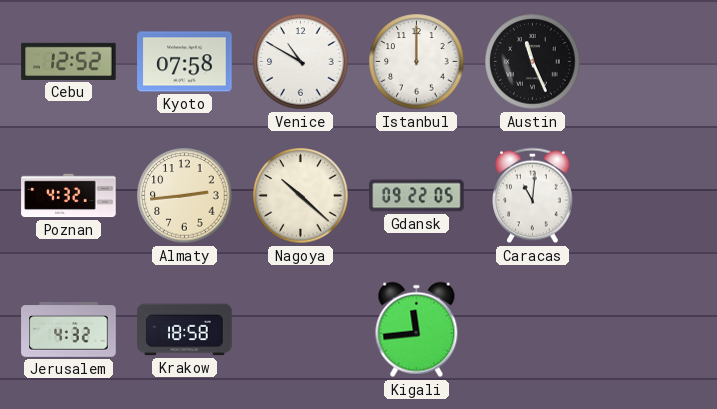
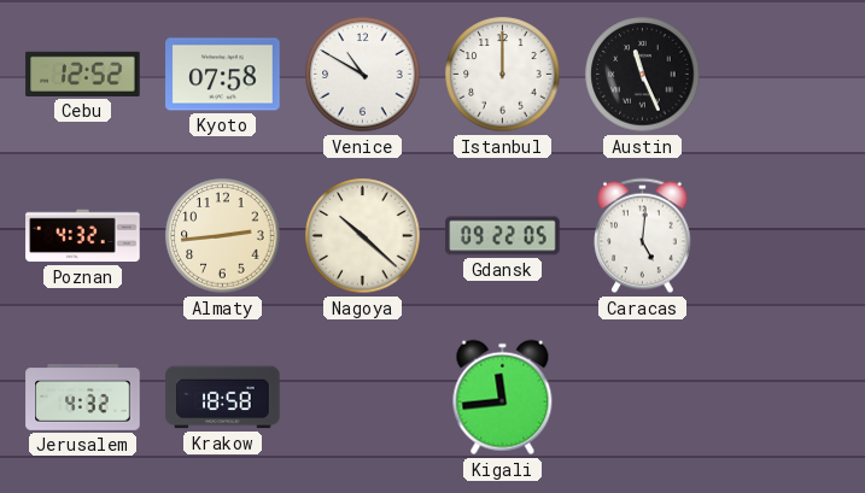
Caracas: 11:01 -> 5:01
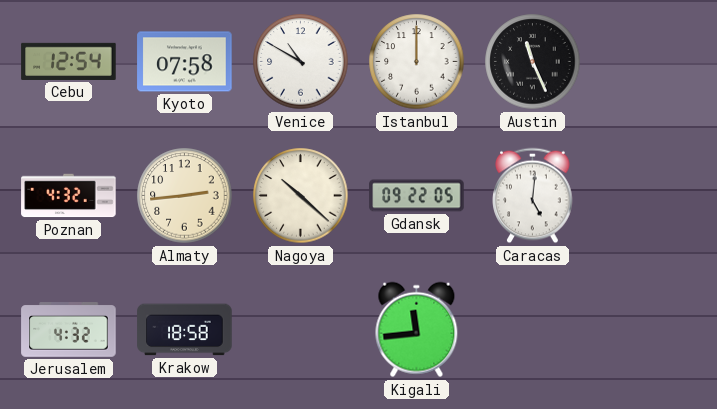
Cebu: 12:52 -> 12:54
